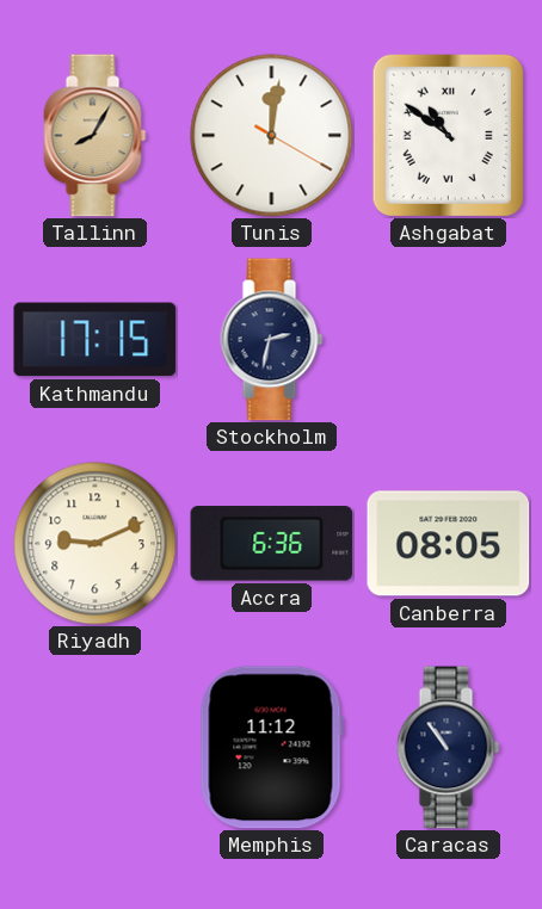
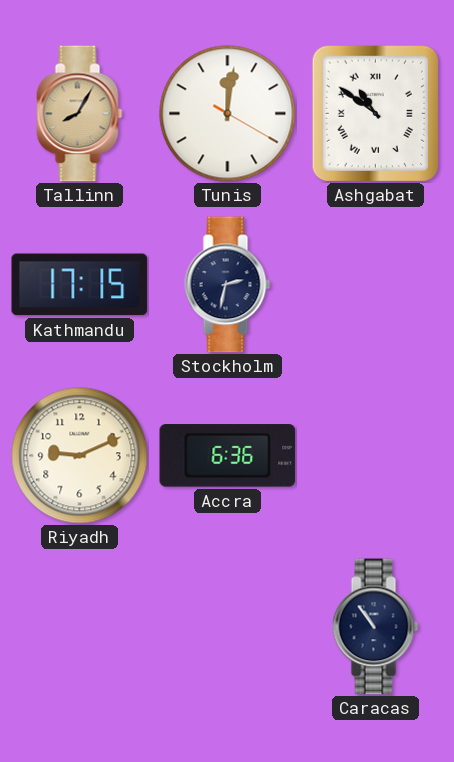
Canberra: 08:05 -> none
Memphis: 11:12 -> none
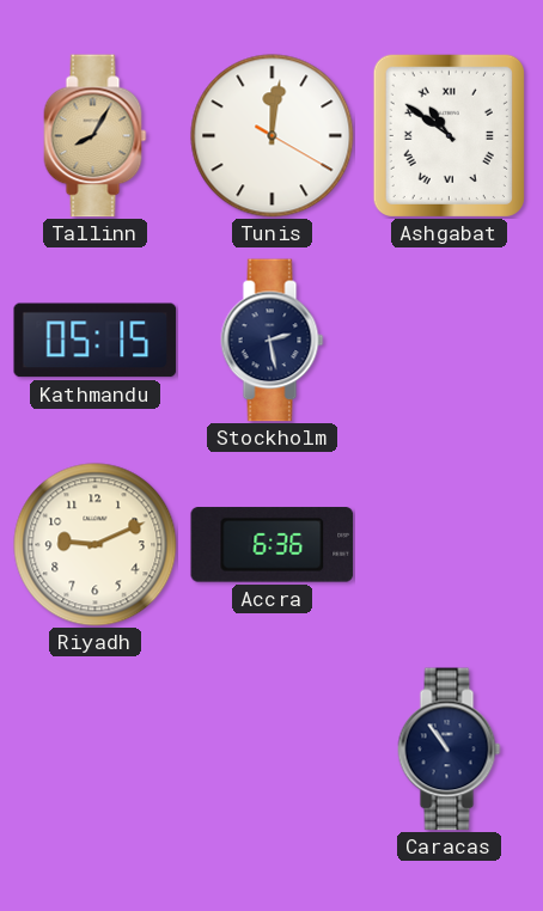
Kathmandu: 17:15 -> 05:15
Stockholm: 2:32 -> 2:28
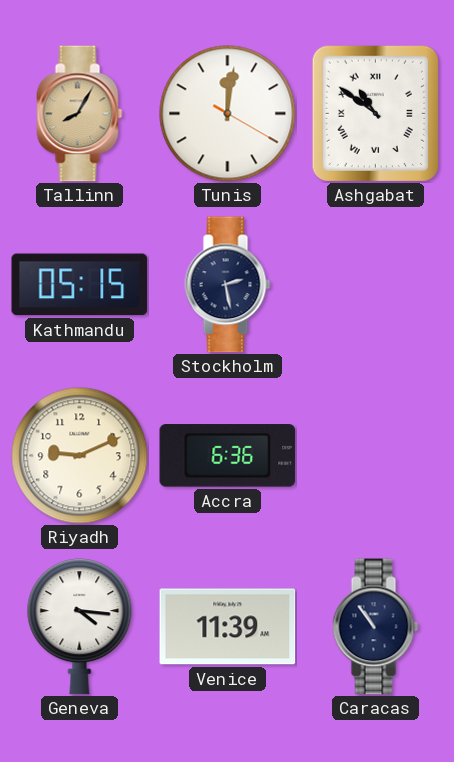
Geneva: none -> 4:16
Venice: none -> 11:39
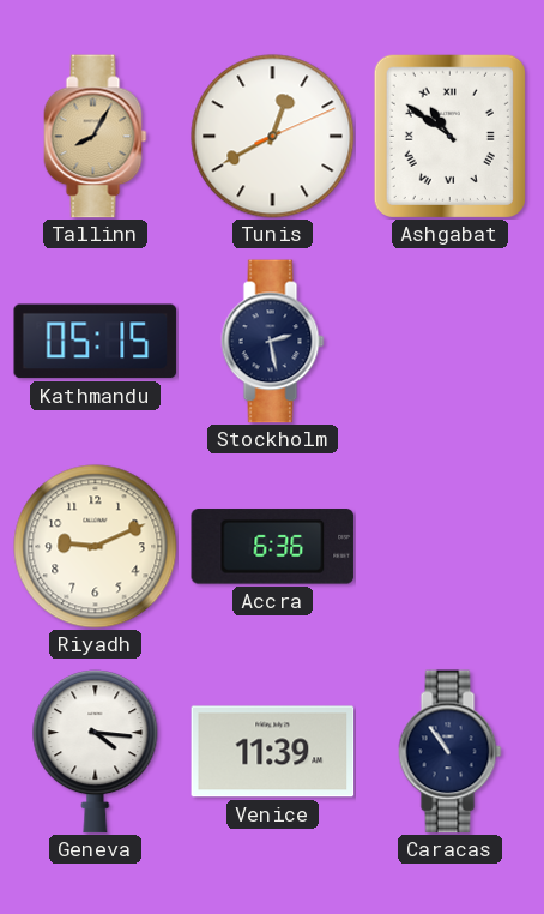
Tunis: 12:01 -> 12:40
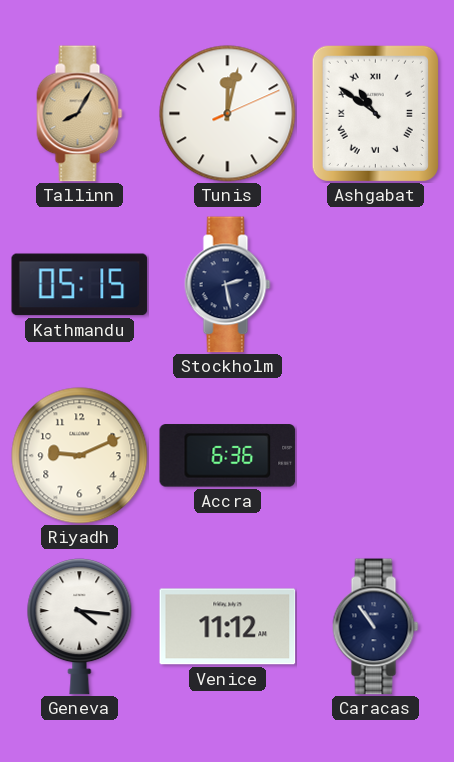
Tunis: 12:40 -> 12:02
Venice: 11:39 -> 11:12
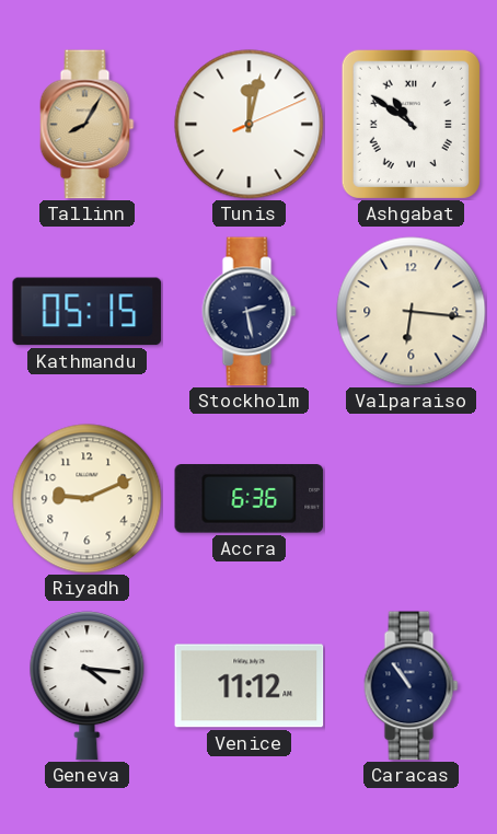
Valparaiso: none -> 6:16
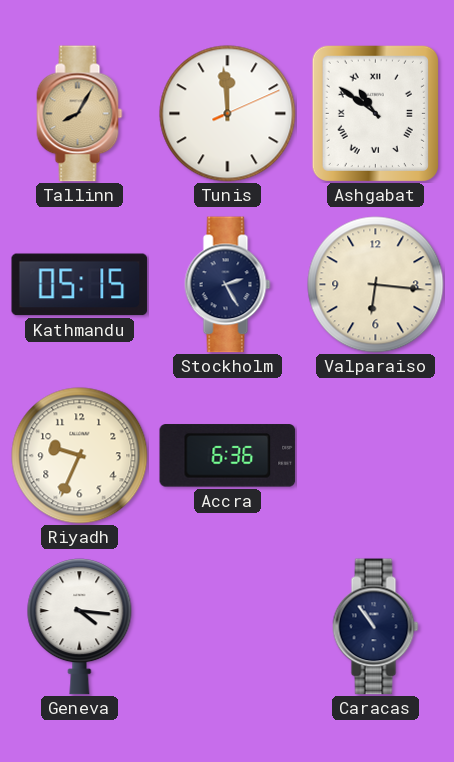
Tunis: 12:02 -> 11:59
Stockholm: 2:28 -> 2:25
Riyadh: 9:11 -> 9:34
Venice: 11:12 -> none
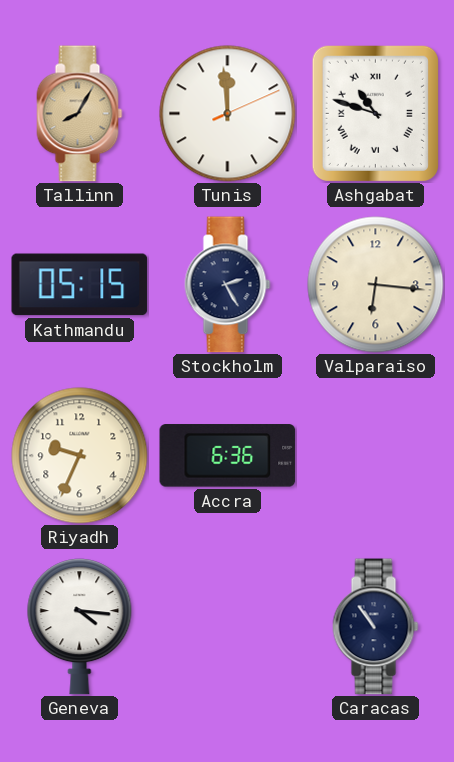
Ashgabat: 10:51 -> 10:48
